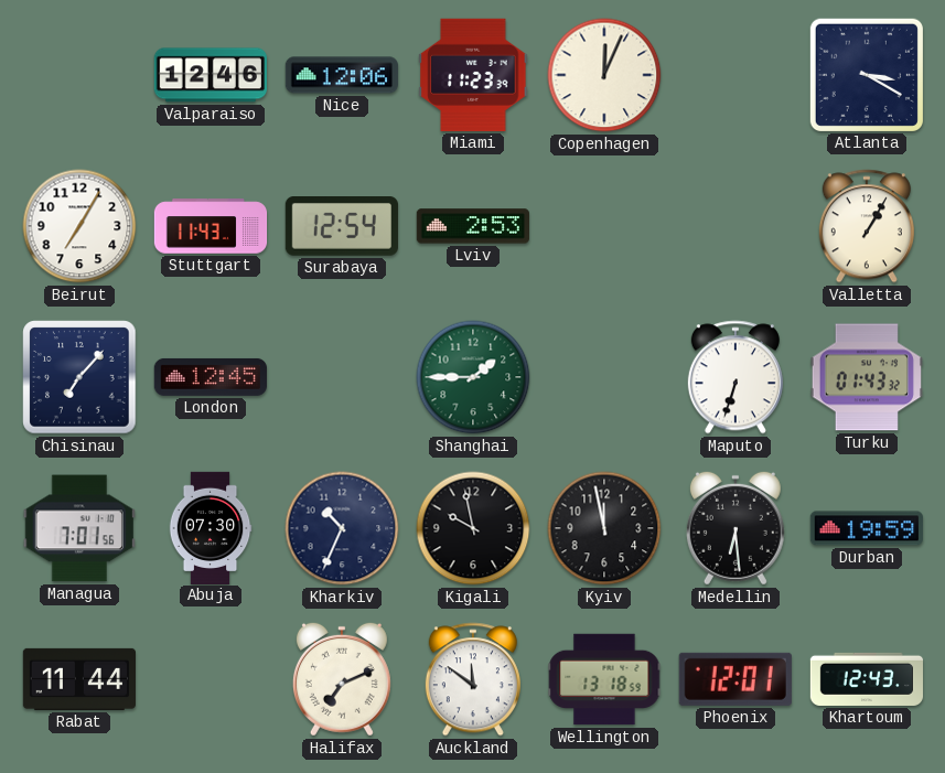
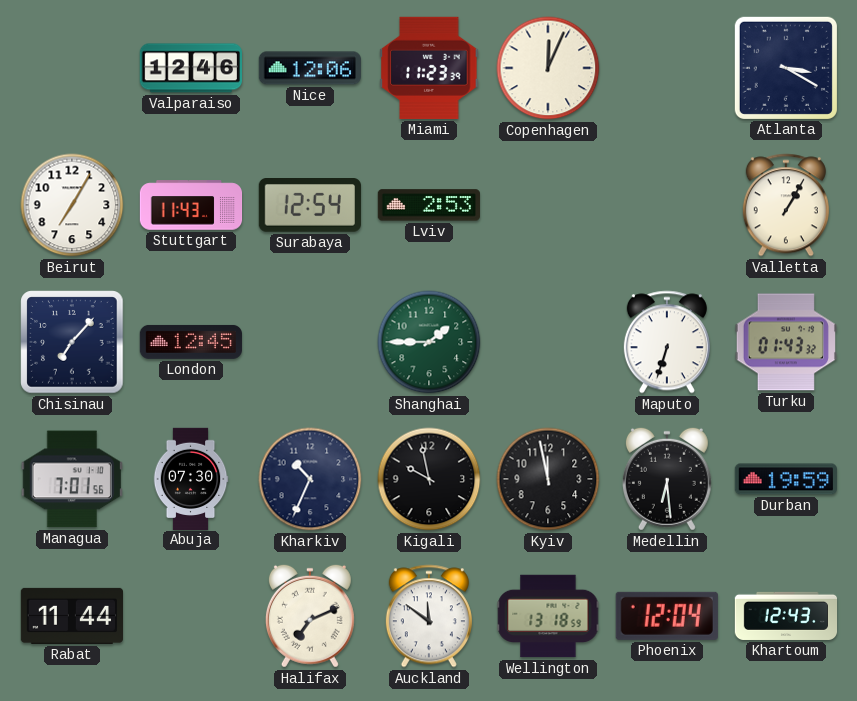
Phoenix: 12:01 -> 12:04
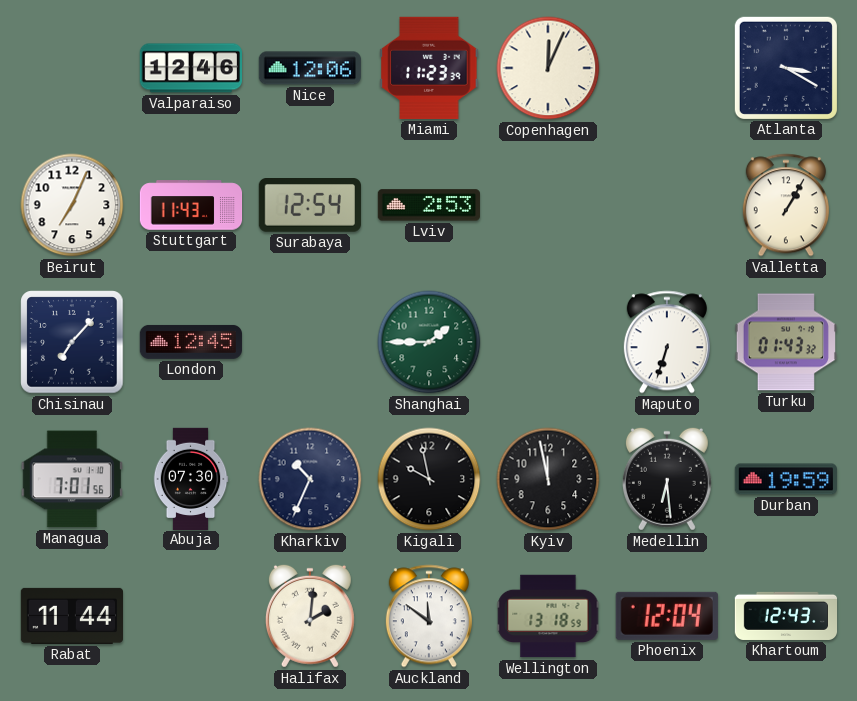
Beirut: 7:05 -> 7:04
Halifax: 7:11 -> 2:01
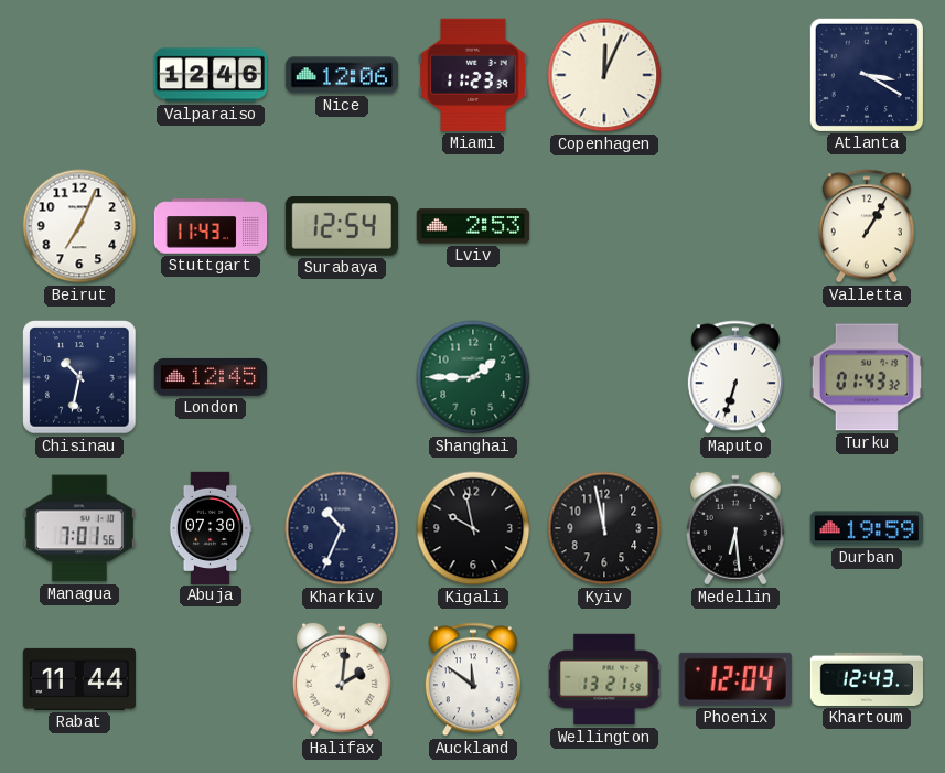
Chisinau: 7:07 -> 10:32
Wellington: 13:18 -> 13:21
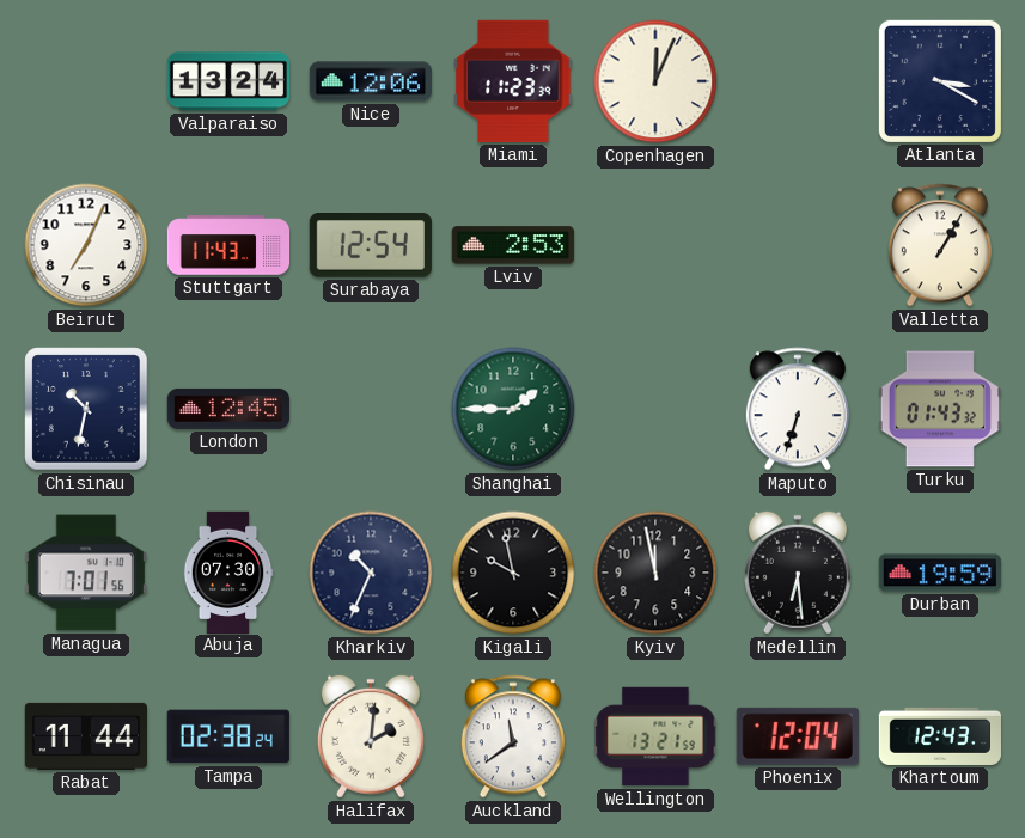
Valparaiso: 12:46 -> 13:24
Tampa: none -> 02:38
Auckland: 11:51 -> 11:39
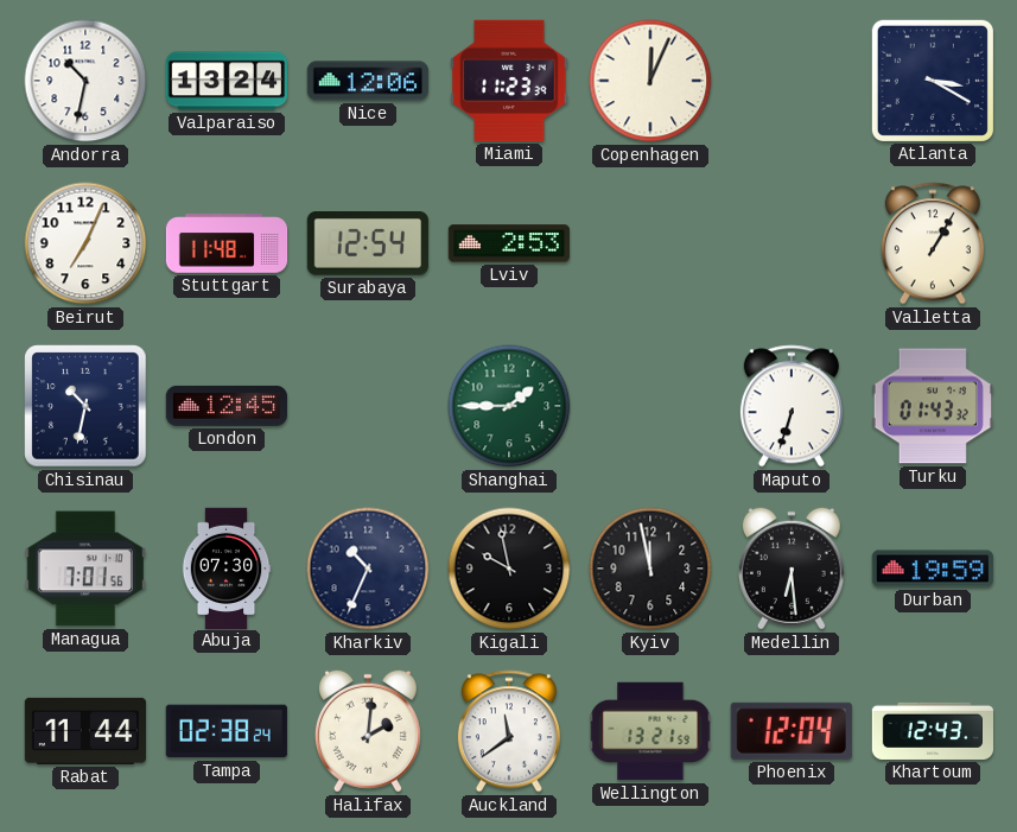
Andorra: none -> 10:32
Stuttgart: 11:43 -> 11:48
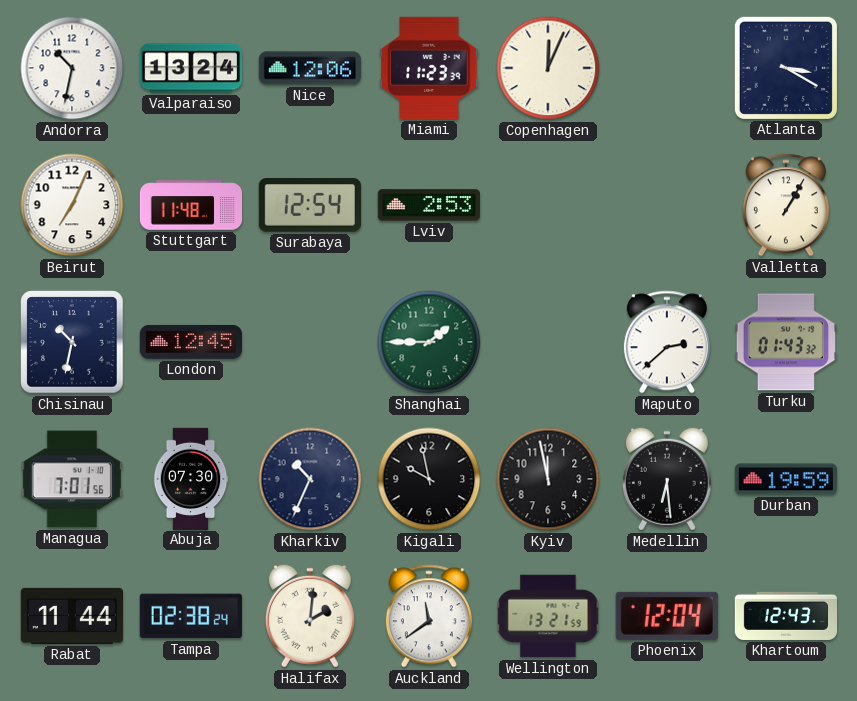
Maputo: 6:33 -> 2:38
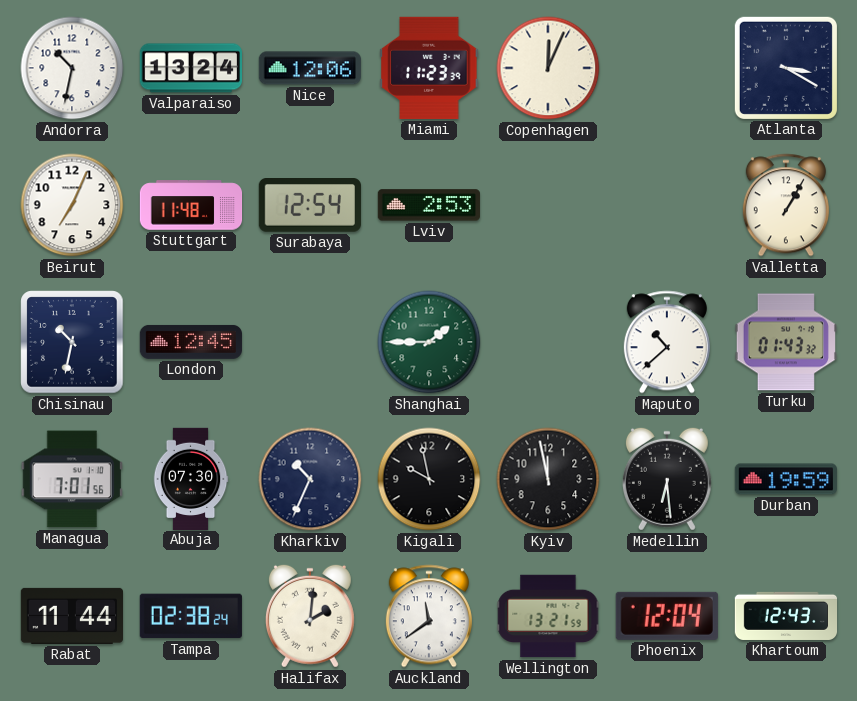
Maputo: 2:38 -> 10:38
